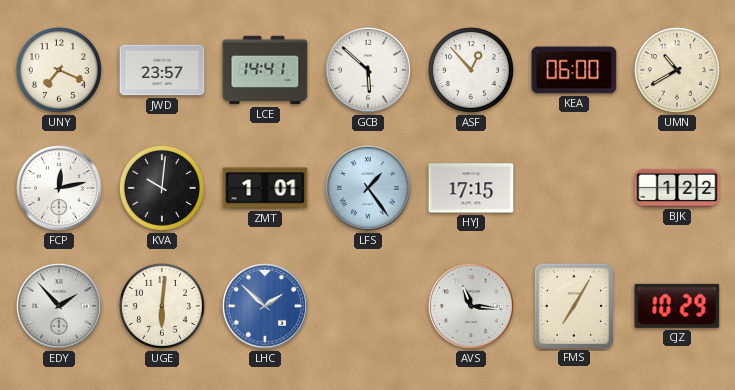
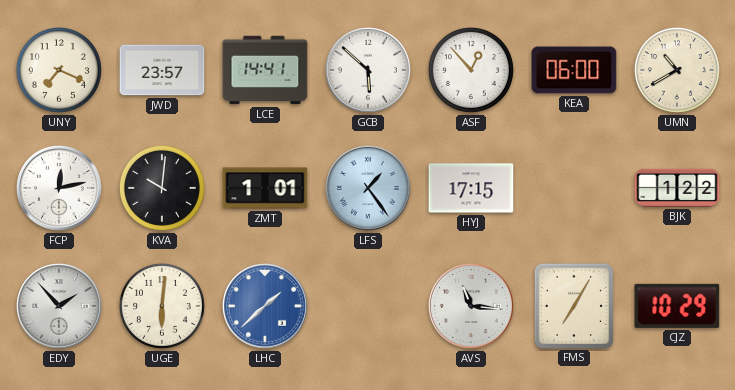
LHC: 1:52 -> 1:38
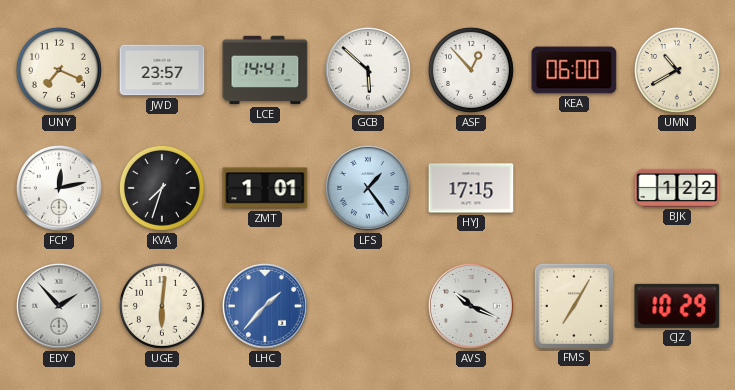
KVA: 10:01 -> 7:33
LHC: 1:38 -> 1:37
AVS: 11:16 -> 10:19
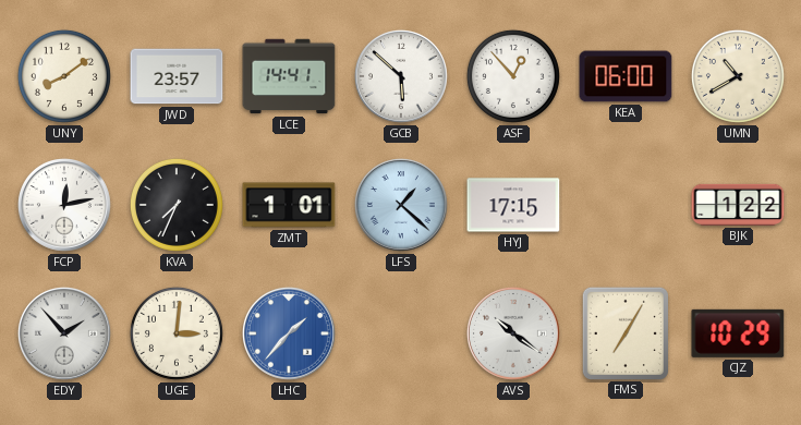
UNY: 7:19 -> 8:09
KVA: 7:33 -> 7:34
LFS: 1:24 -> 1:22
UGE: 6:01 -> 3:01
AVS: 10:19 -> 10:21
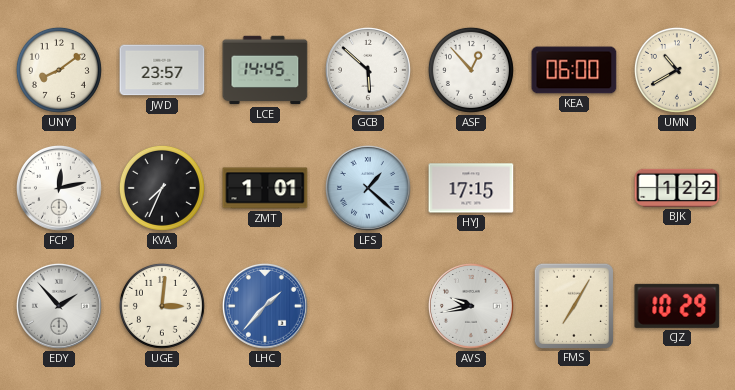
LCE: 14:41 -> 14:45
AVS: 10:21 -> 9:43
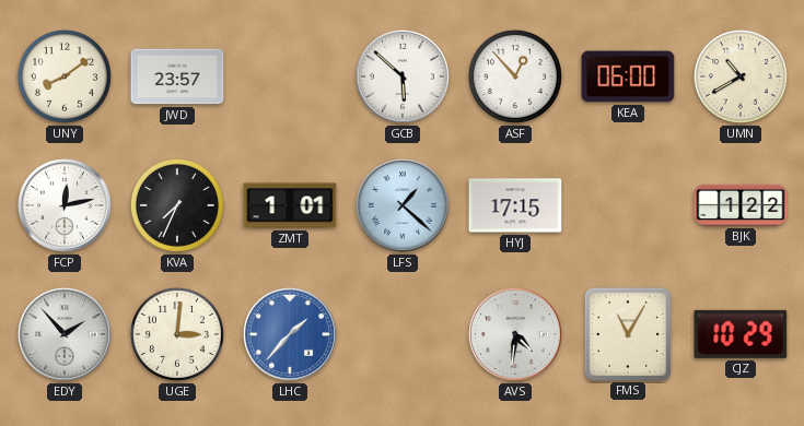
LCE: 14:45 -> none
AVS: 9:43 -> 4:31
FMS: 7:05 -> 11:05
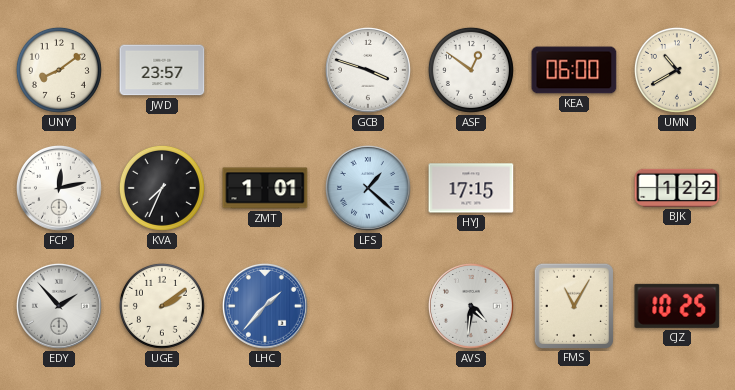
GCB: 5:52 -> 3:48
ASF: 12:53 -> 12:51
UGE: 3:01 -> 2:09
CJZ: 10:29 -> 10:25
